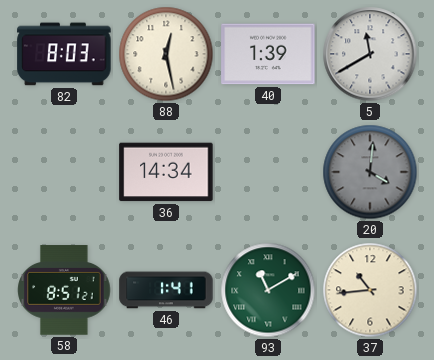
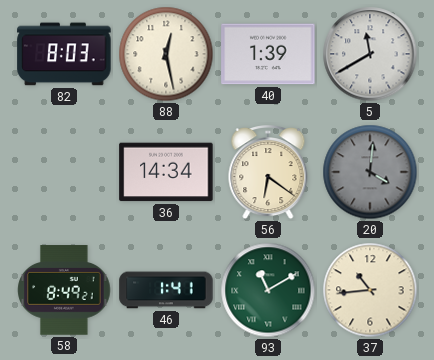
56: none -> 6:21
58: 8:51 -> 8:49
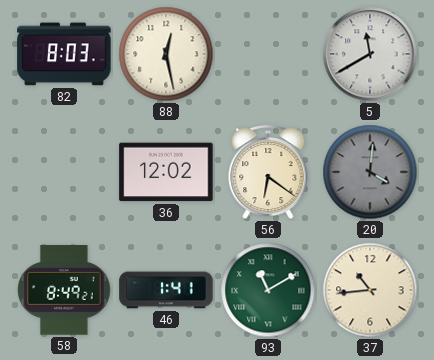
40: 1:39 -> none
36: 14:34 -> 12:02
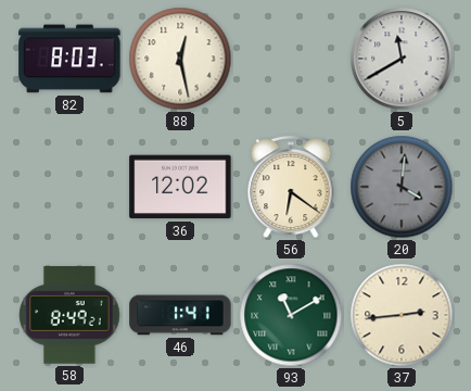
37: 10:44 -> 2:44
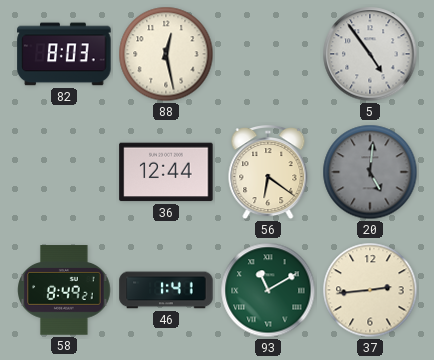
5: 11:40 -> 4:54
36: 12:02 -> 12:44
20: 4:01 -> 5:01
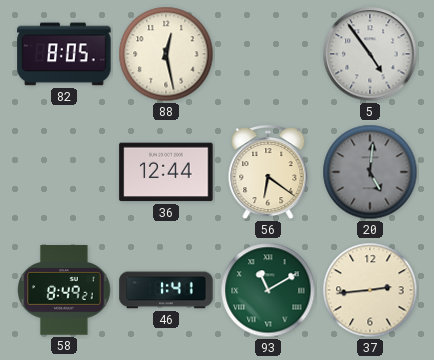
82: 8:03 -> 8:05
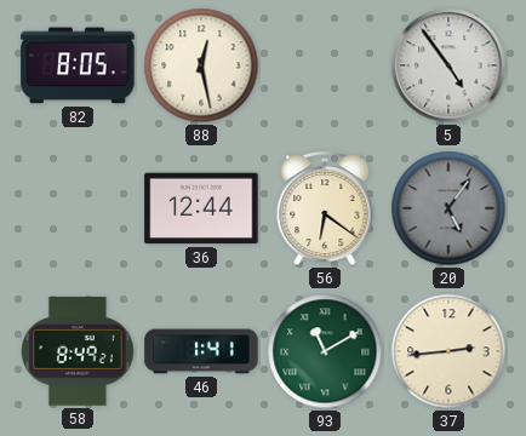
20: 5:01 -> 5:06
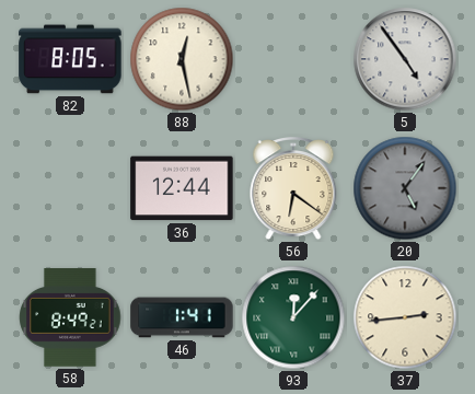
93: 11:10 -> 12:07
